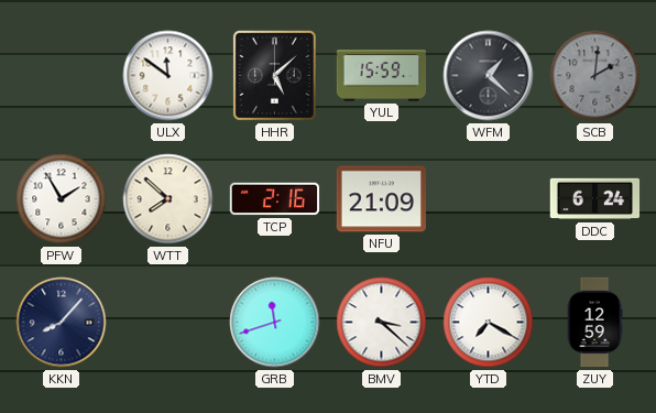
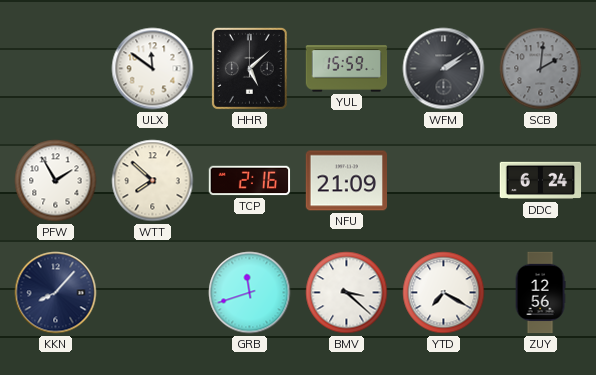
WFM: 1:22 -> 2:09
ZUY: 12:59 -> 12:56
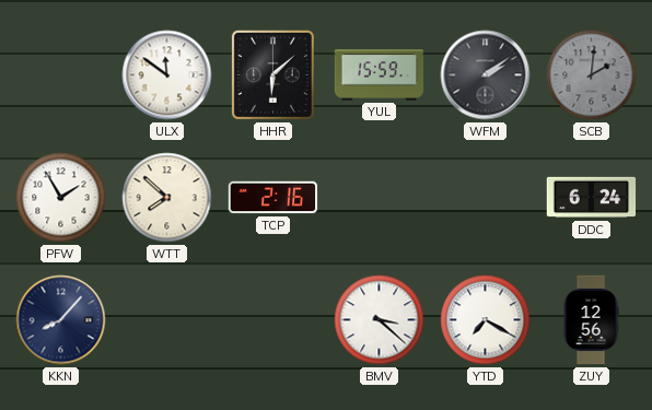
HHR: 5:08 -> 6:08
NFU: 21:09 -> none
GRB: 11:42 -> none
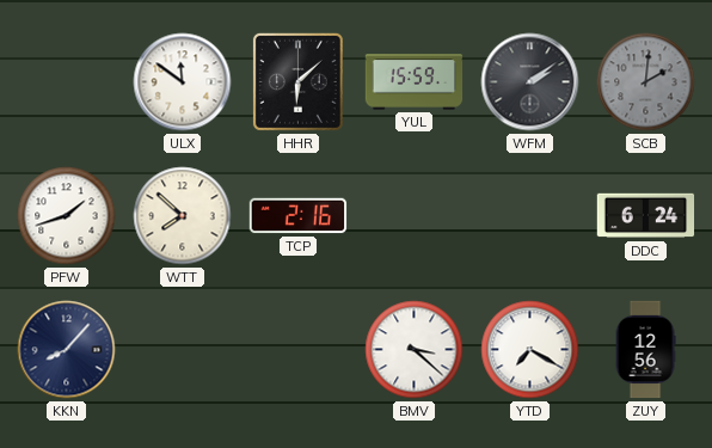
PFW: 1:55 -> 1:42
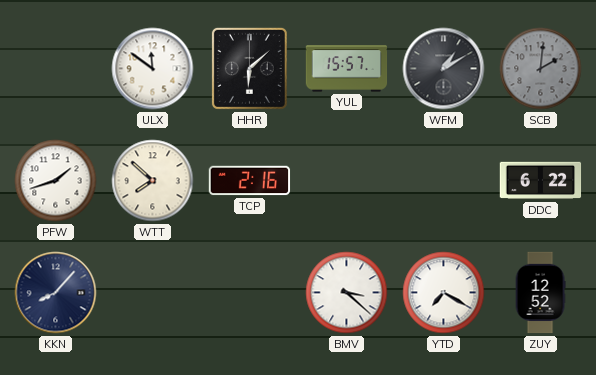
YUL: 15:59 -> 15:57
WFM: 2:09 -> 1:10
DDC: 6:24 -> 6:22
ZUY: 12:56 -> 12:52
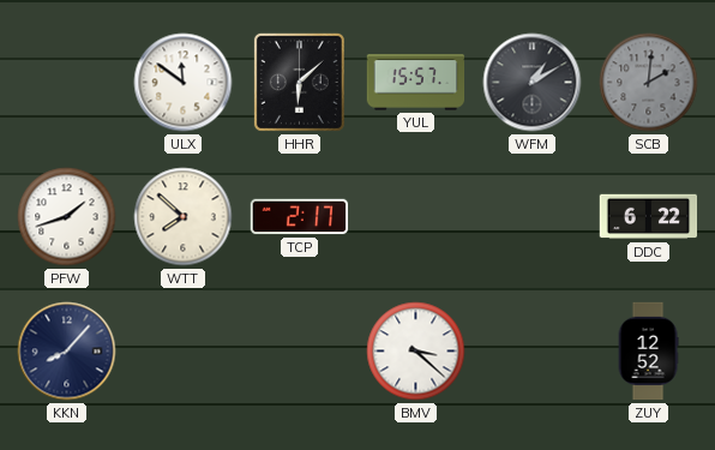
TCP: 2:16 -> 2:17
YTD: 7:20 -> none
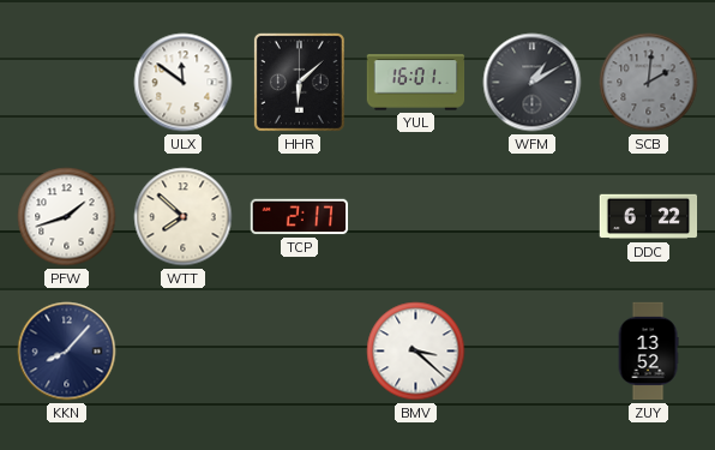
YUL: 15:57 -> 16:01
ZUY: 12:52 -> 13:52
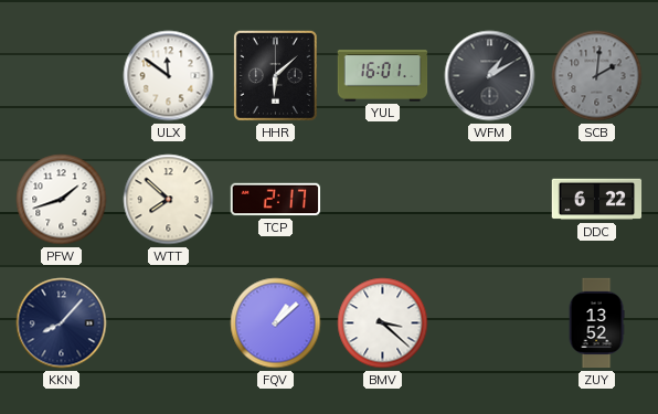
FQV: none -> 1:08
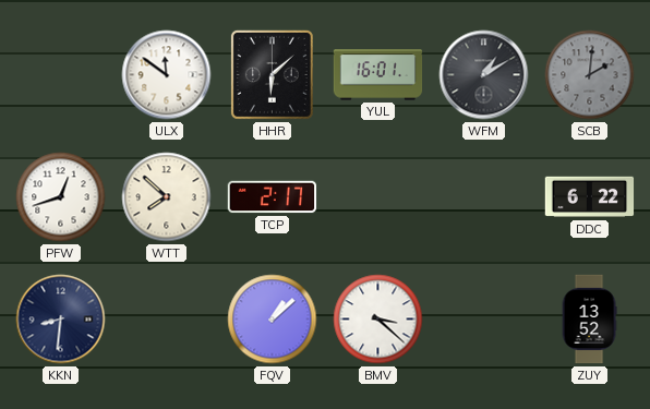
PFW: 1:42 -> 12:42
KKN: 8:07 -> 8:31
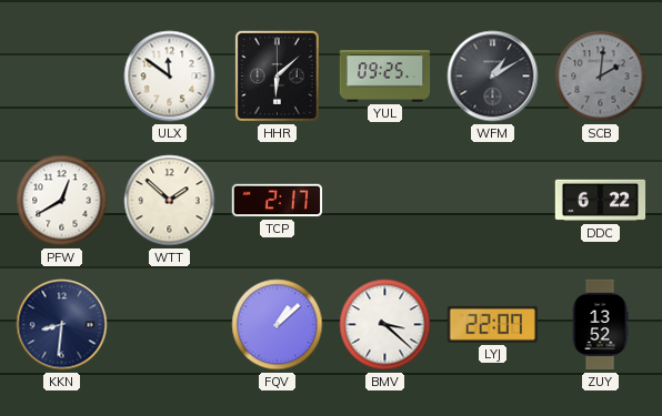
YUL: 16:01 -> 09:25
PFW: 12:42 -> 12:40
WTT: 7:52 -> 1:52
LYJ: none -> 22:07
